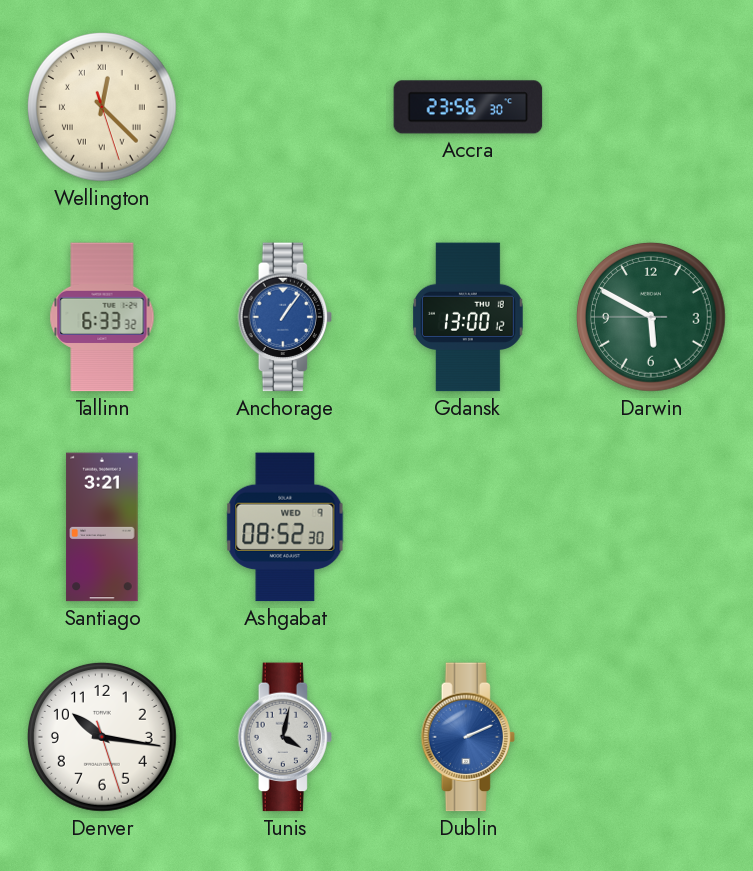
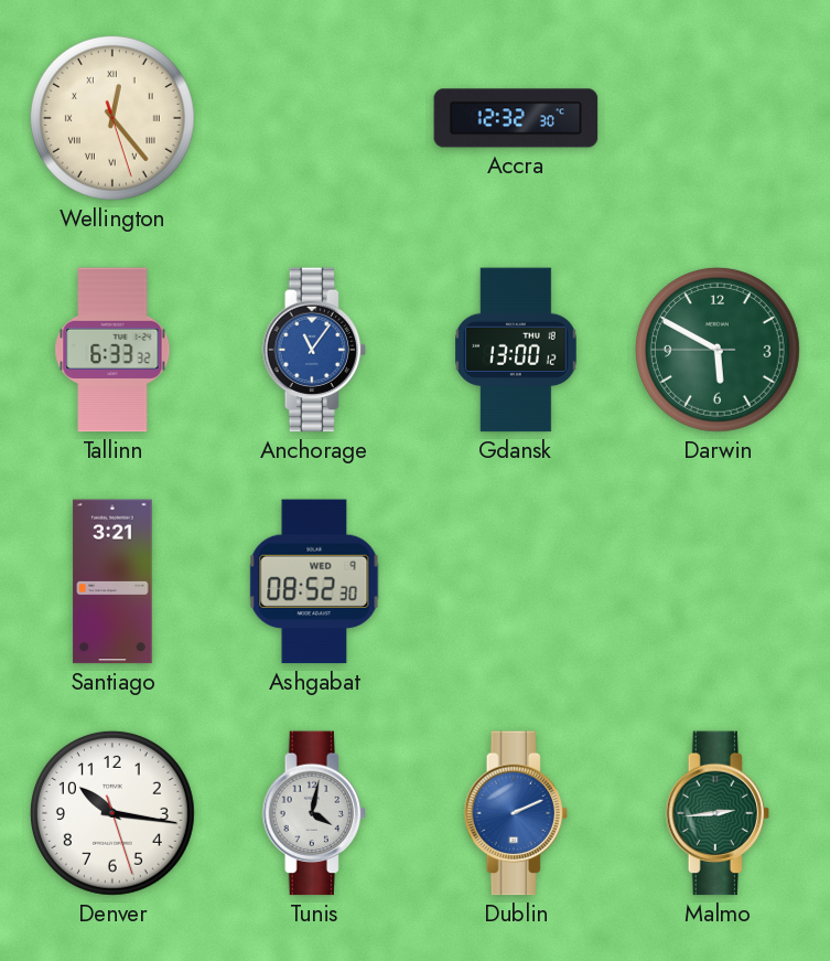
Wellington: 12:22 -> 12:23
Accra: 23:56 -> 12:32
Anchorage: 1:06 -> 11:06
Malmo: none -> 2:44
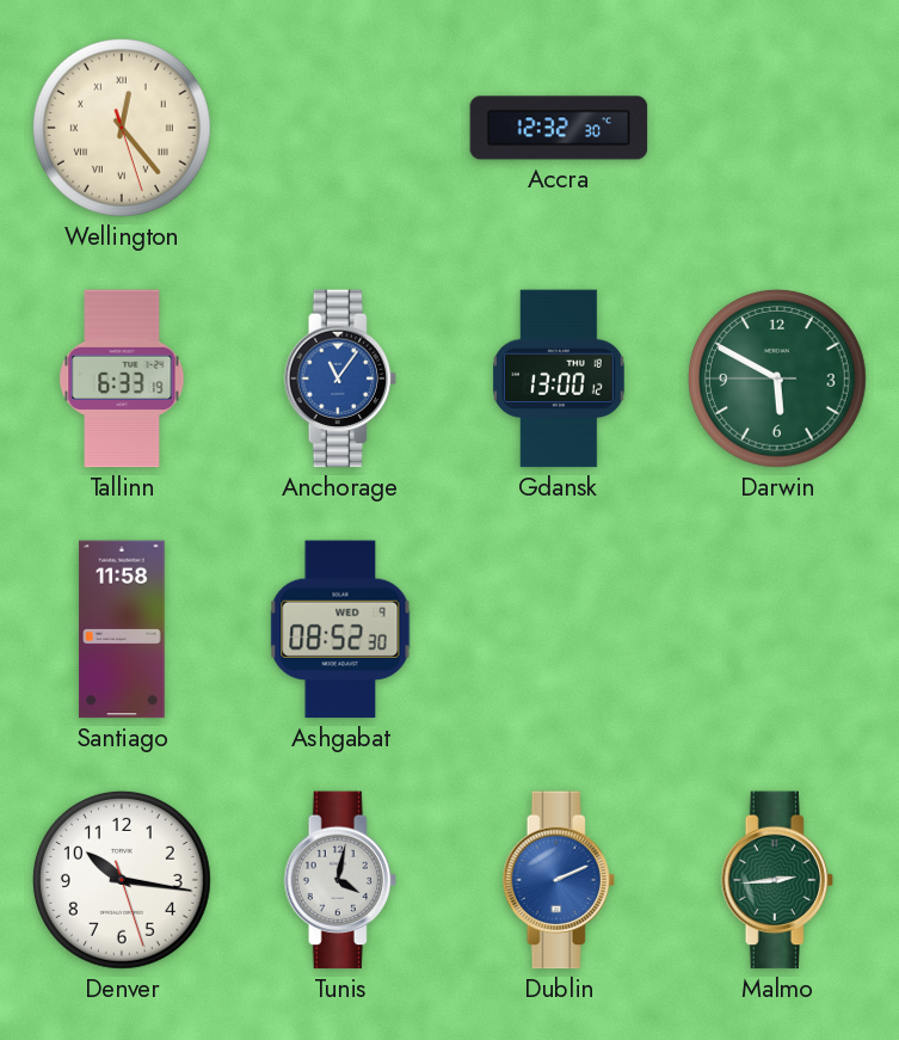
Tallinn: 6:33:32 -> 6:33:19
Santiago: 3:21 -> 11:58
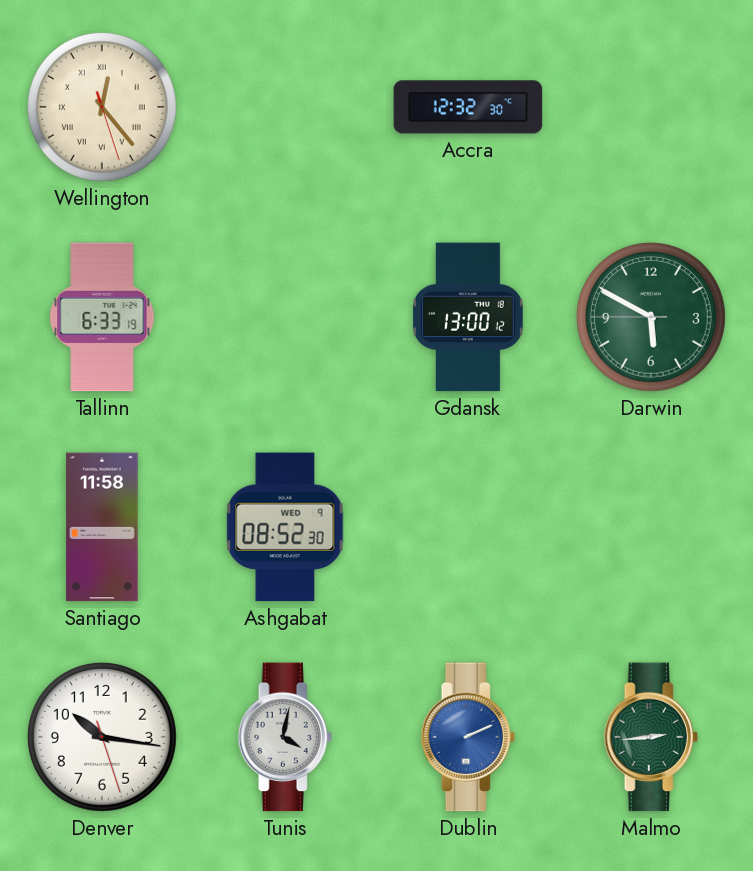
Anchorage: 11:06 -> none
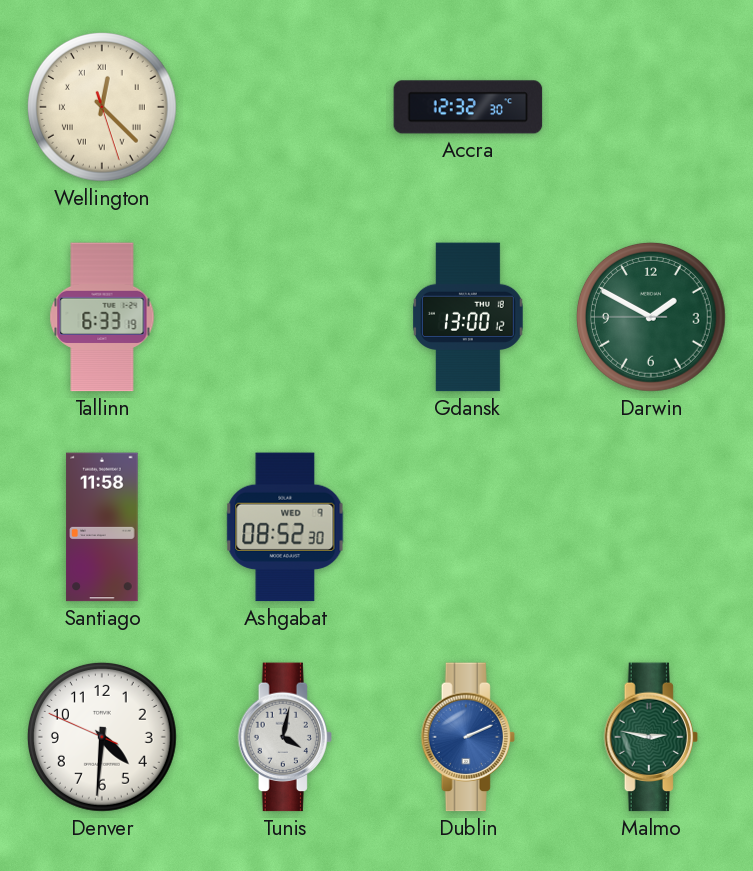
Wellington: 12:23 -> 12:22
Darwin: 5:49 -> 1:49
Denver: 10:16 -> 4:30
Malmo: 2:44 -> 2:47
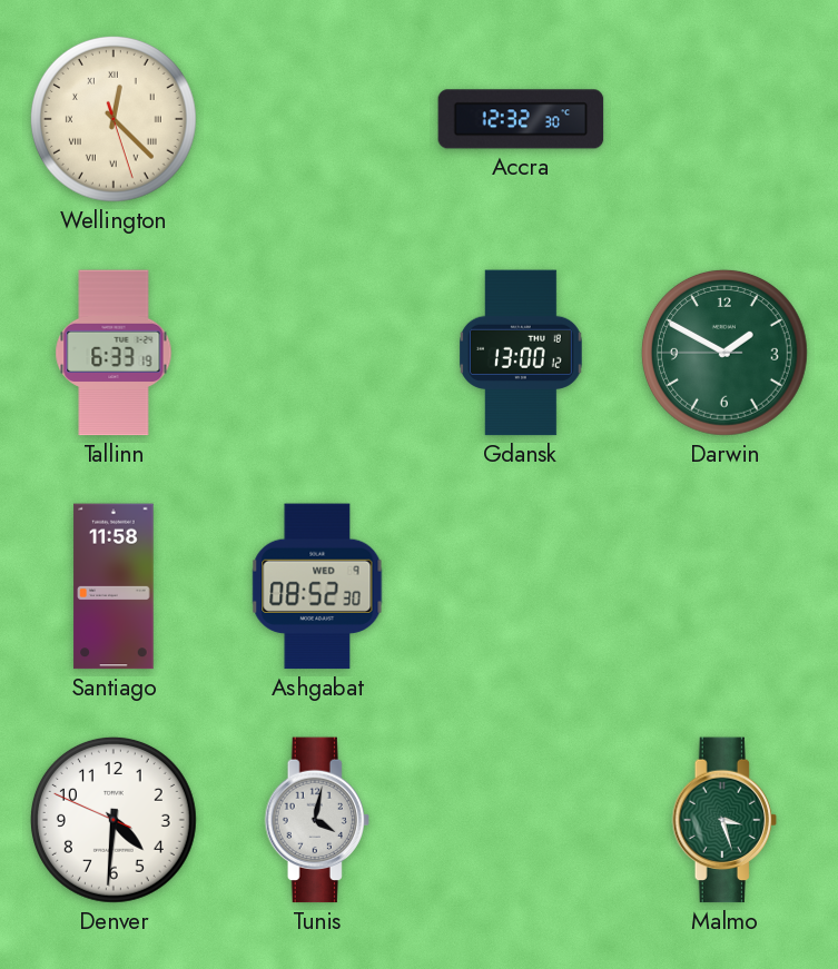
Dublin: 2:11 -> none
Malmo: 2:47 -> 3:27
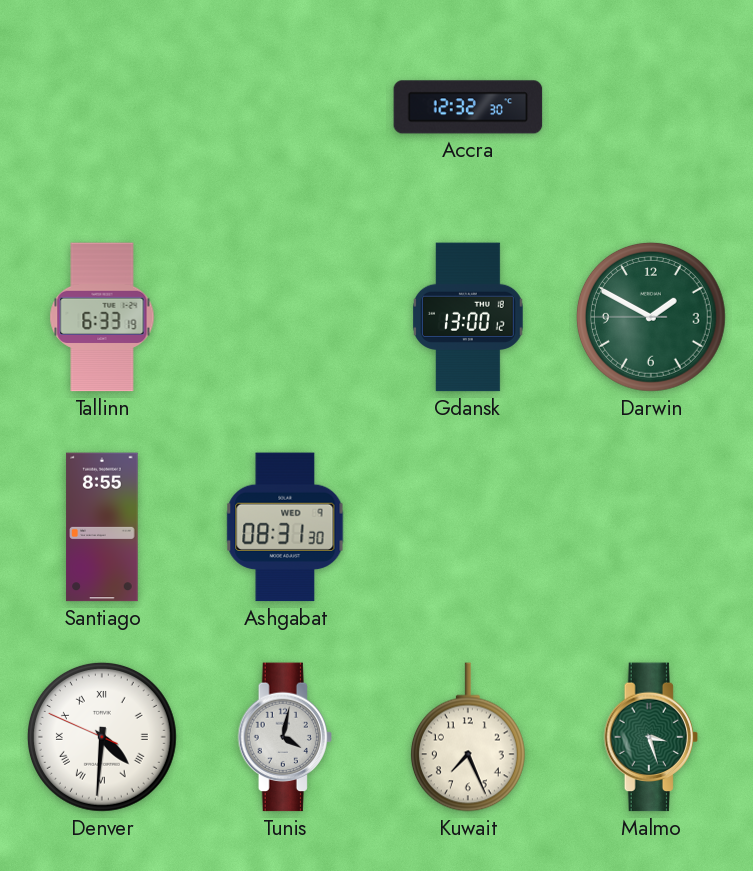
Wellington: 12:22 -> none
Santiago: 11:58 -> 8:55
Ashgabat: 08:52 -> 08:31
Denver numerals: Arabic -> Roman
Kuwait: none -> 7:26
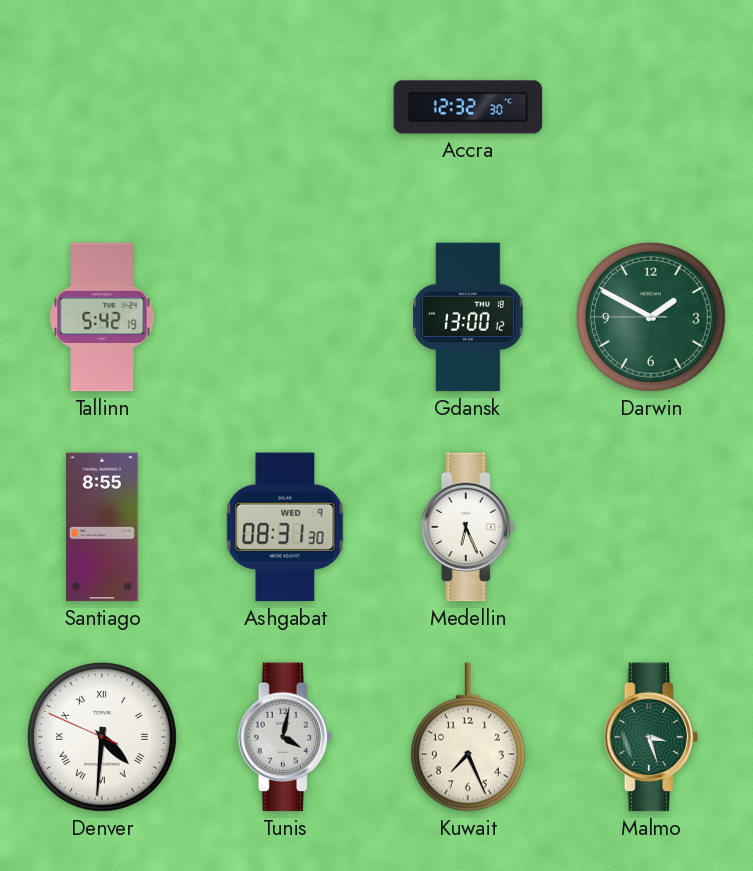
Tallinn: 6:33 -> 5:42
Medellin: none -> 6:26
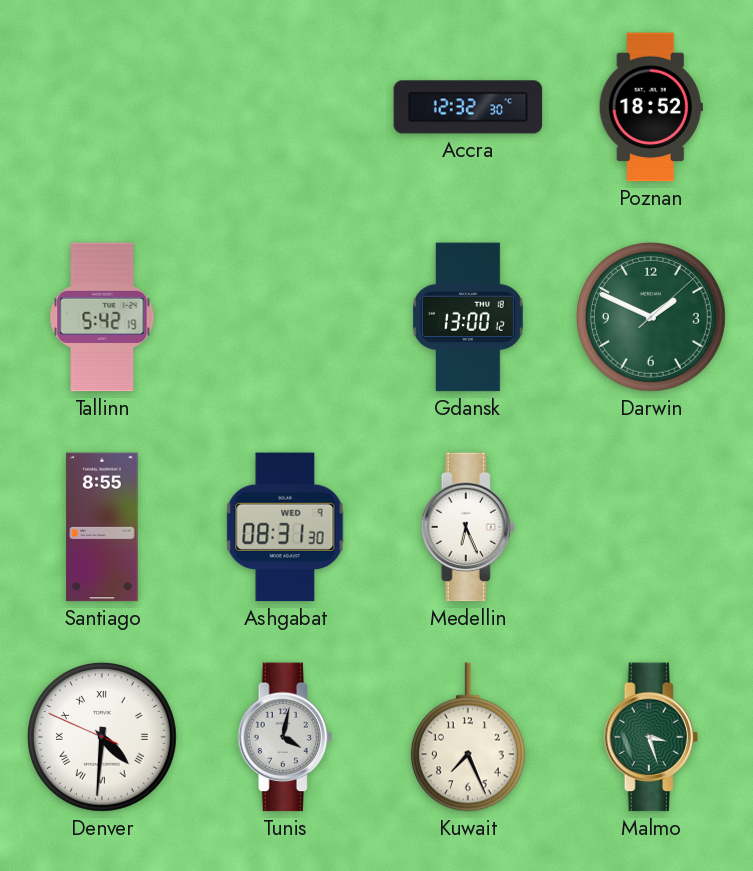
Poznan: none -> 18:52
Darwin: 1:49:45 -> 1:49:08
